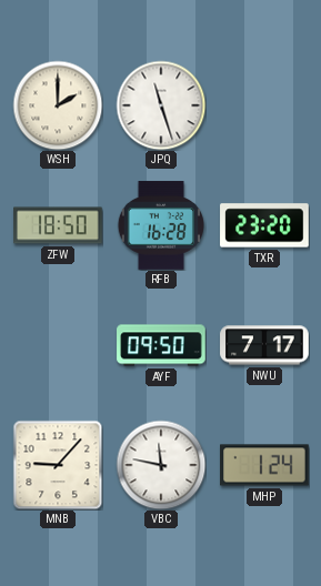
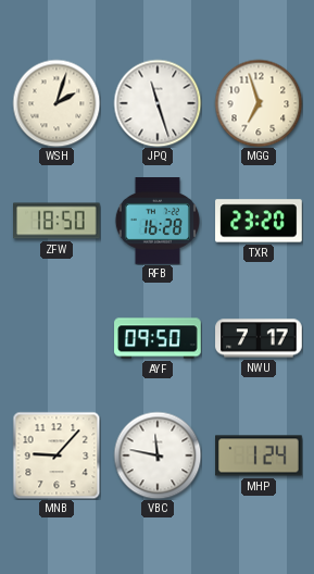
WSH: 2:00 -> 2:03
MGG: none -> 6:57
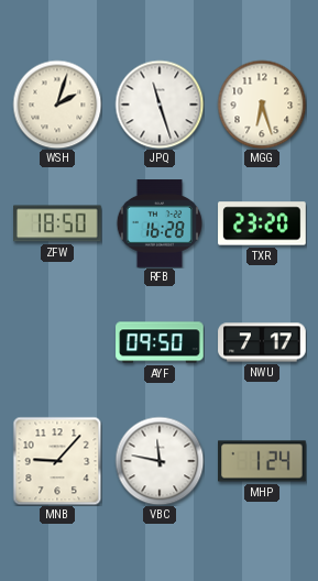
MGG: 6:57 -> 6:27
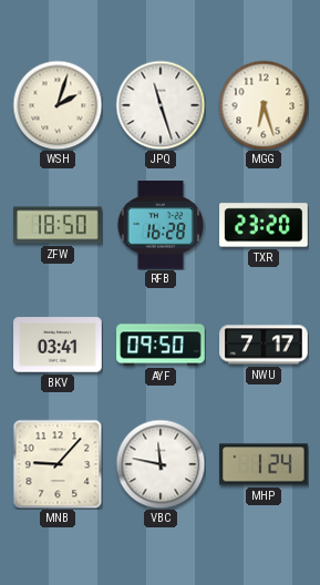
BKV: none -> 03:41
